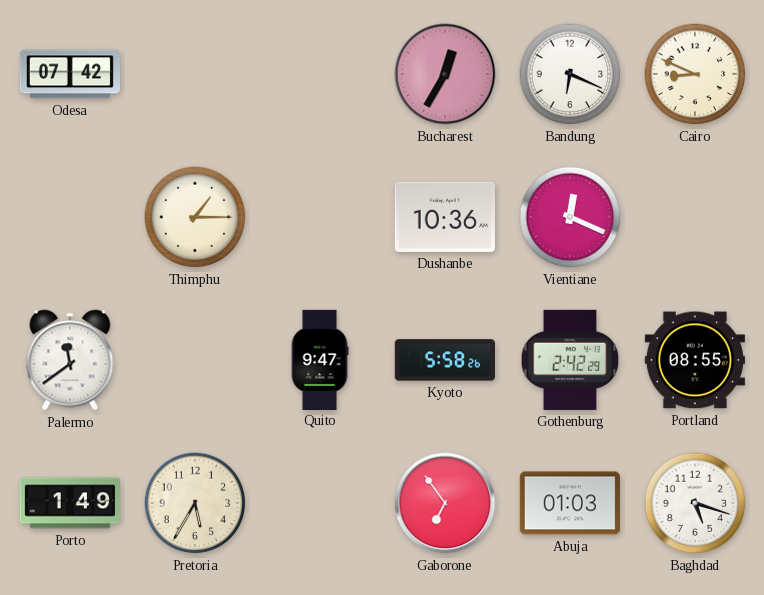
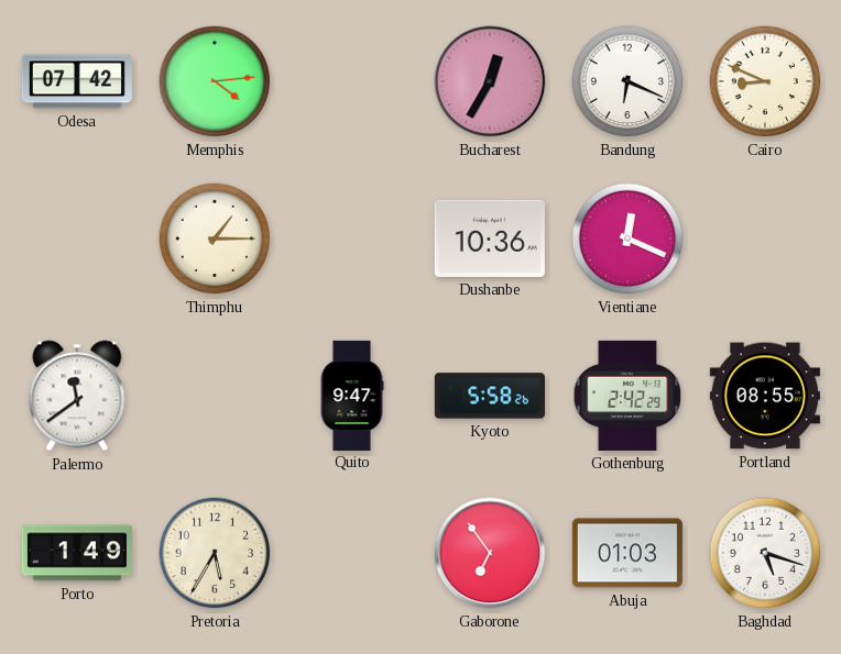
Memphis: none -> 4:14
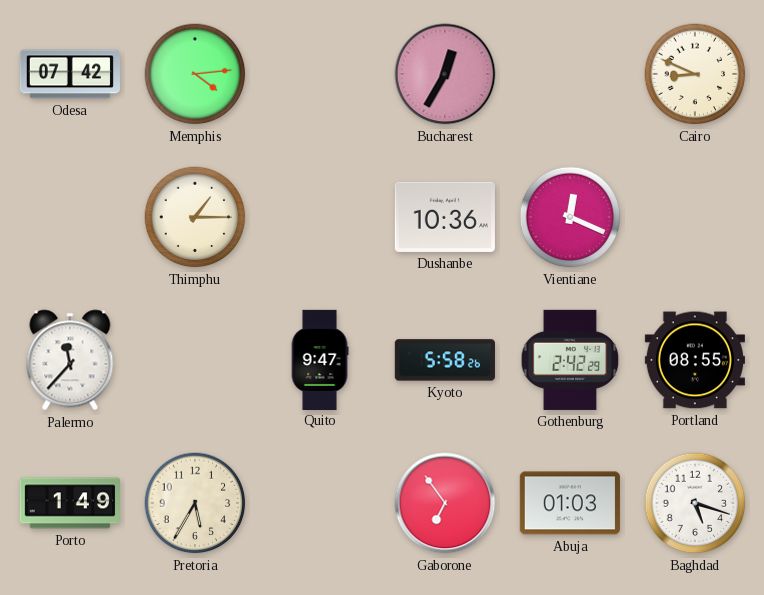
Bandung: 6:19 -> none
Palermo: 11:39 -> 11:37
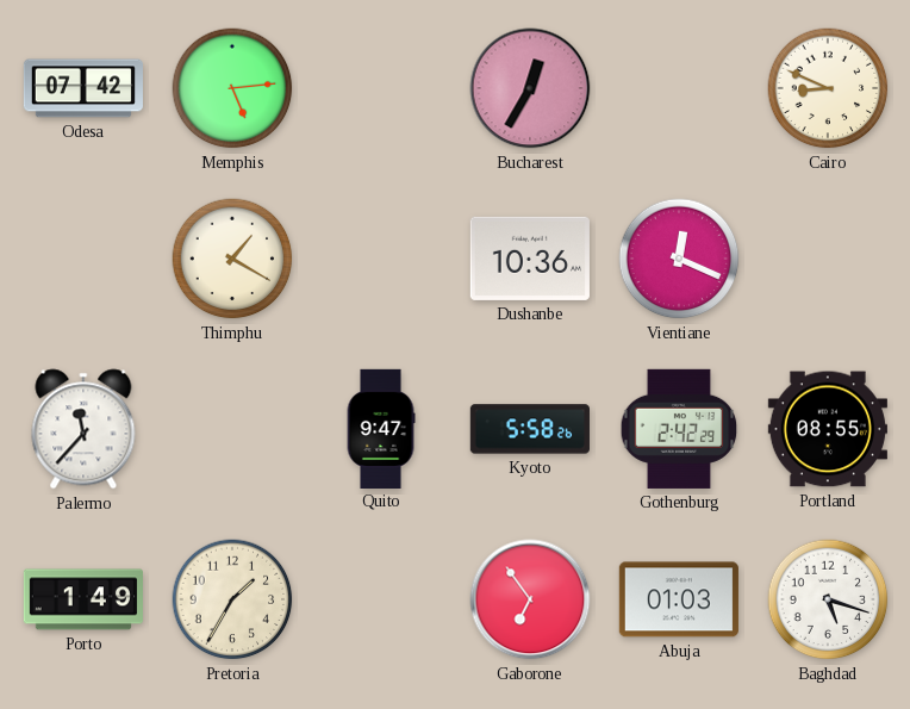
Memphis: 4:14 -> 5:14
Thimphu: 1:15 -> 1:20
Pretoria: 5:35 -> 1:35
